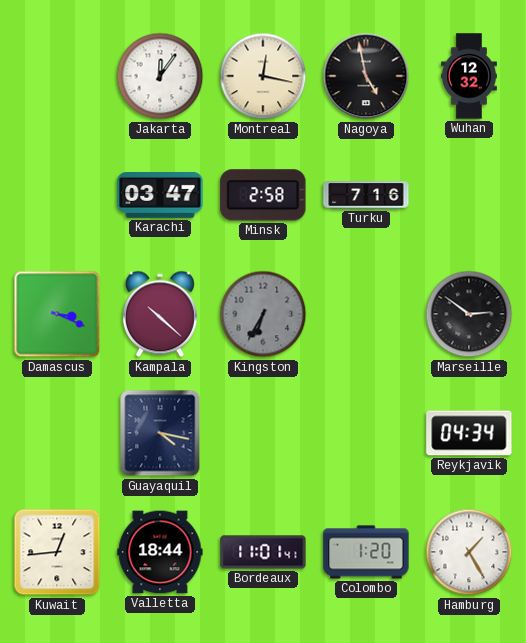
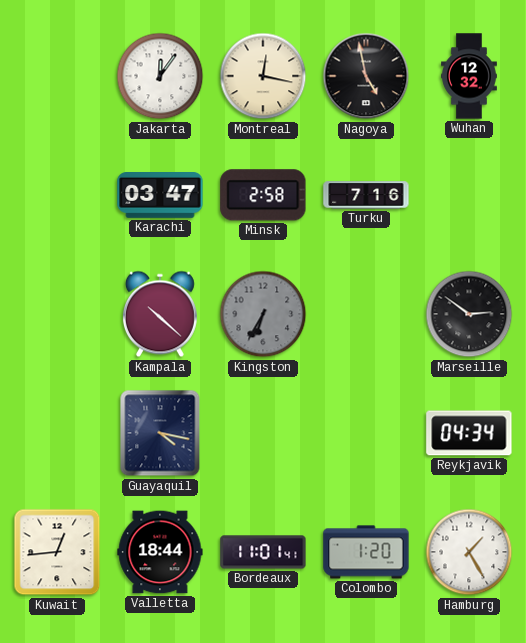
Damascus: 3:19 -> none
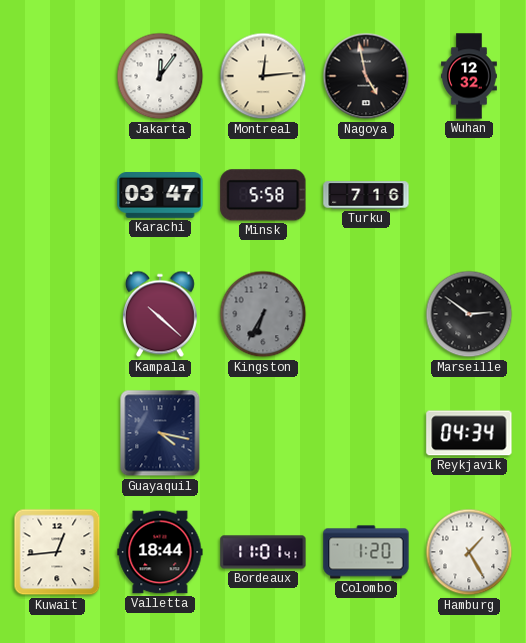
Montreal: 12:17 -> 12:14
Minsk: 2:58 -> 5:58
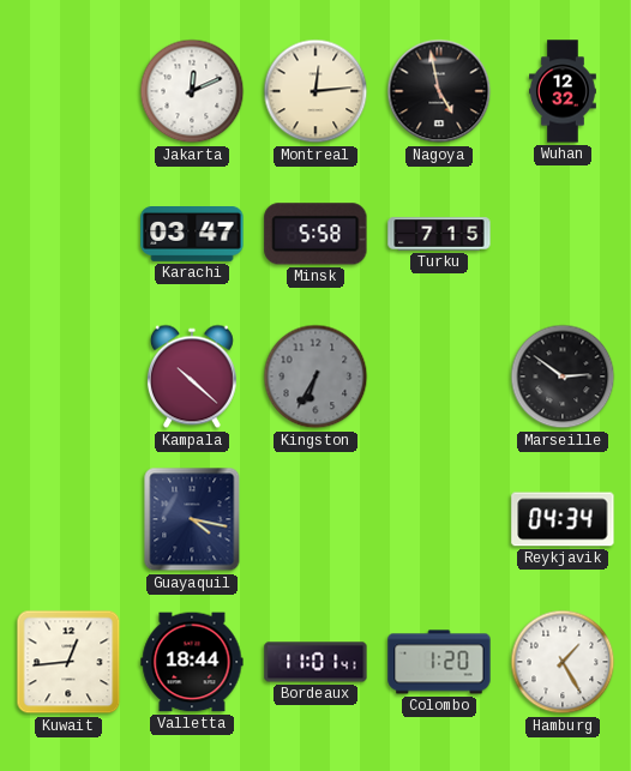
Jakarta: 12:06 -> 12:11
Turku: 7:16 -> 7:15
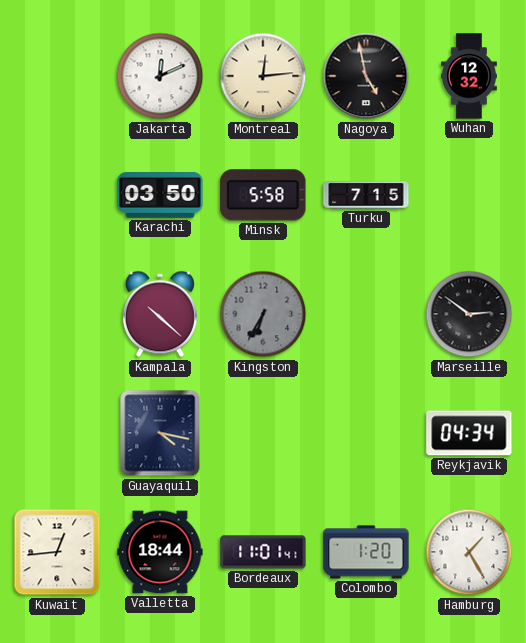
Karachi: 03:47 -> 03:50
